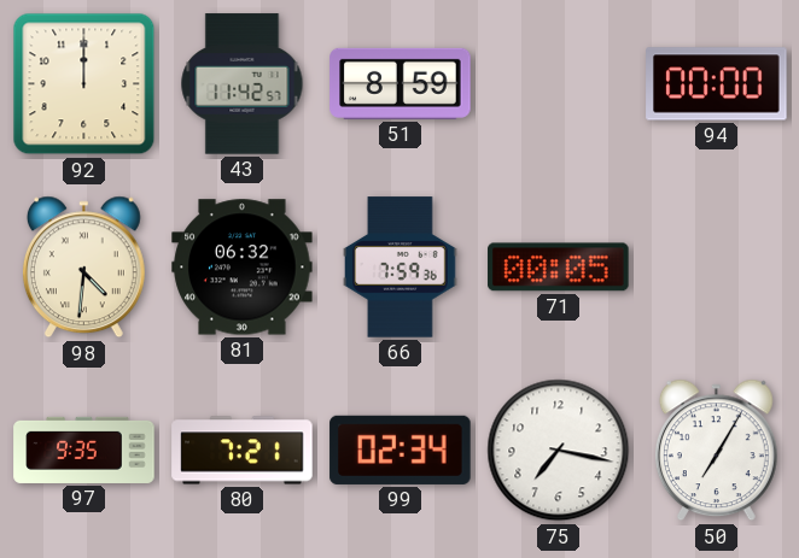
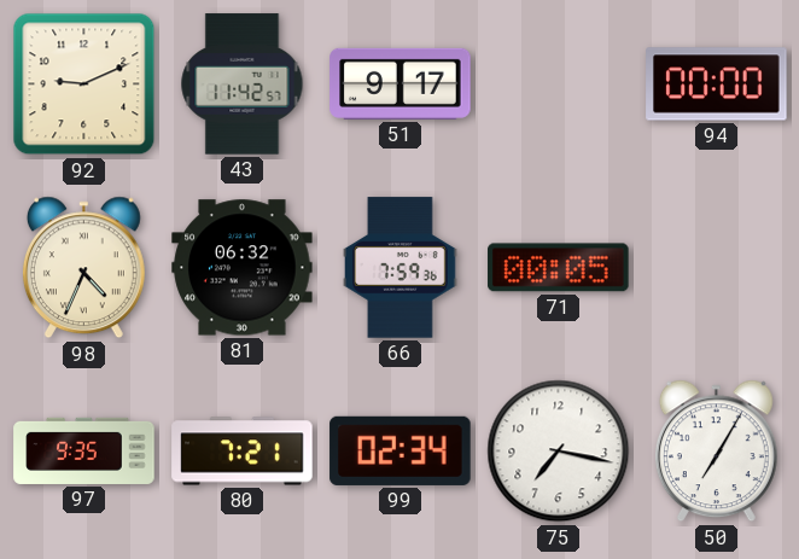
92: 12:00 -> 9:11
51: 8:59 -> 9:17
98: 4:31 -> 4:34
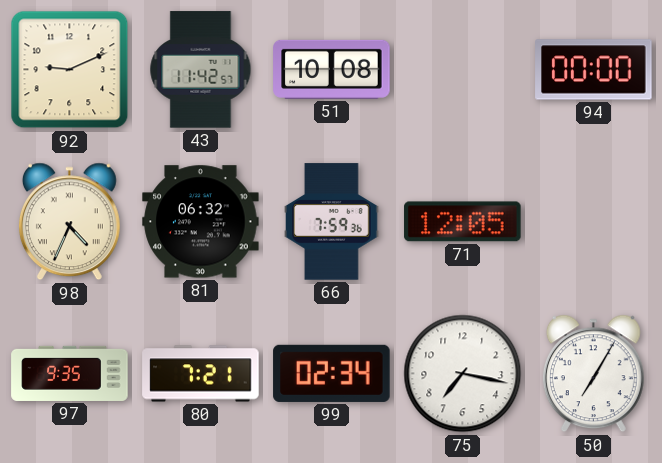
51: 9:17 -> 10:08
71: 00:05 -> 12:05
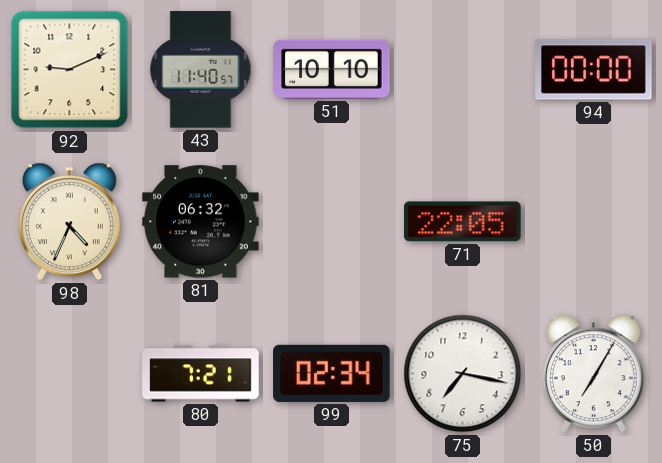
43: 11:42 -> 11:40
51: 10:08 -> 10:10
66: 7:59 -> none
71: 12:05 -> 22:05
97: 9:35 -> none
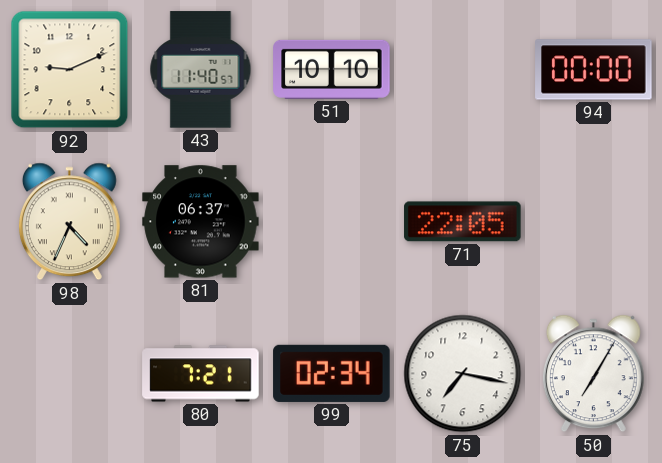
81: 06:32 -> 06:37
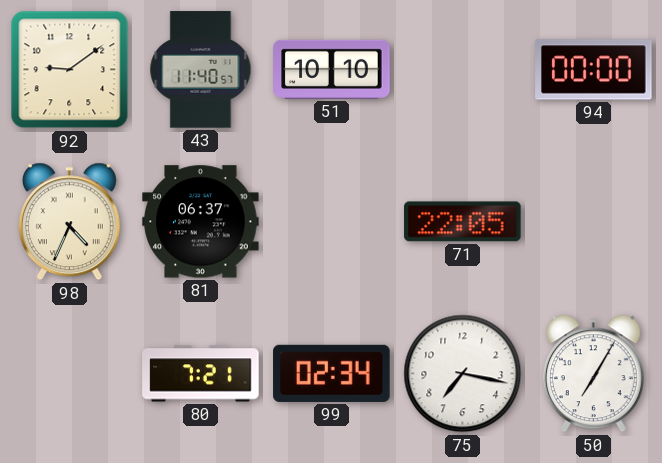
92: 9:11 -> 9:09
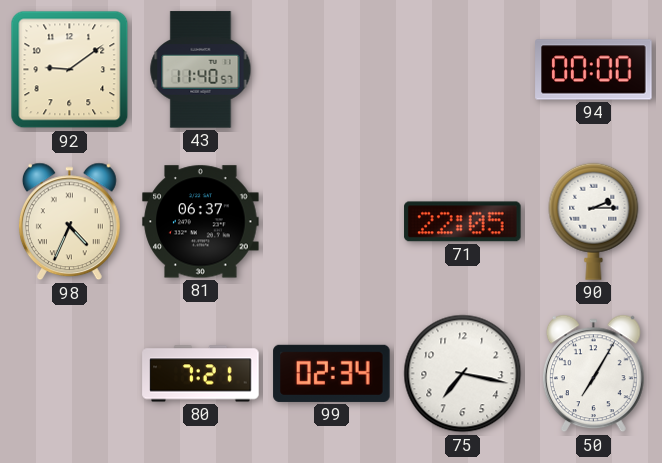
51: 10:10 -> none
90: none -> 2:15
